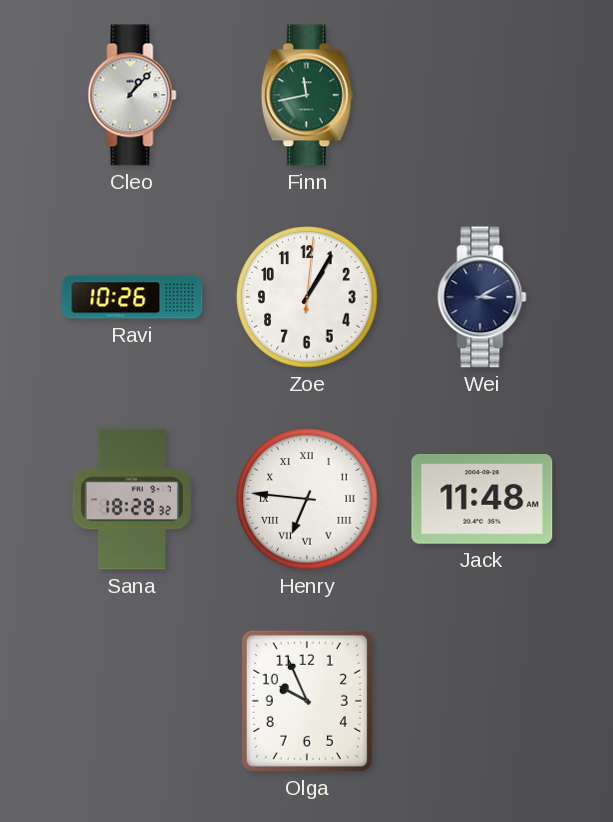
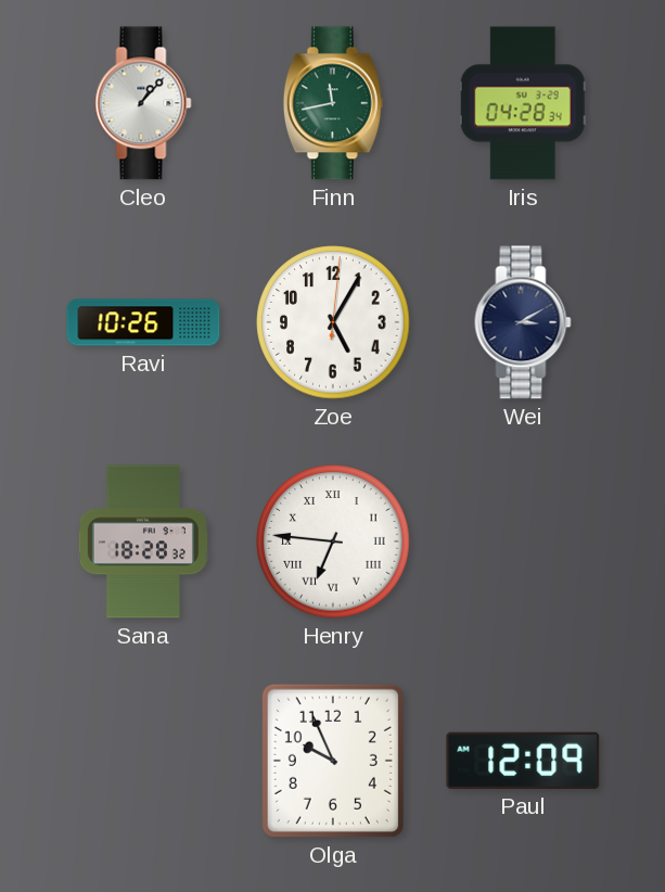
Iris: none -> 04:28
Zoe: 1:05 -> 5:05
Jack: 11:48 -> none
Paul: none -> 12:09
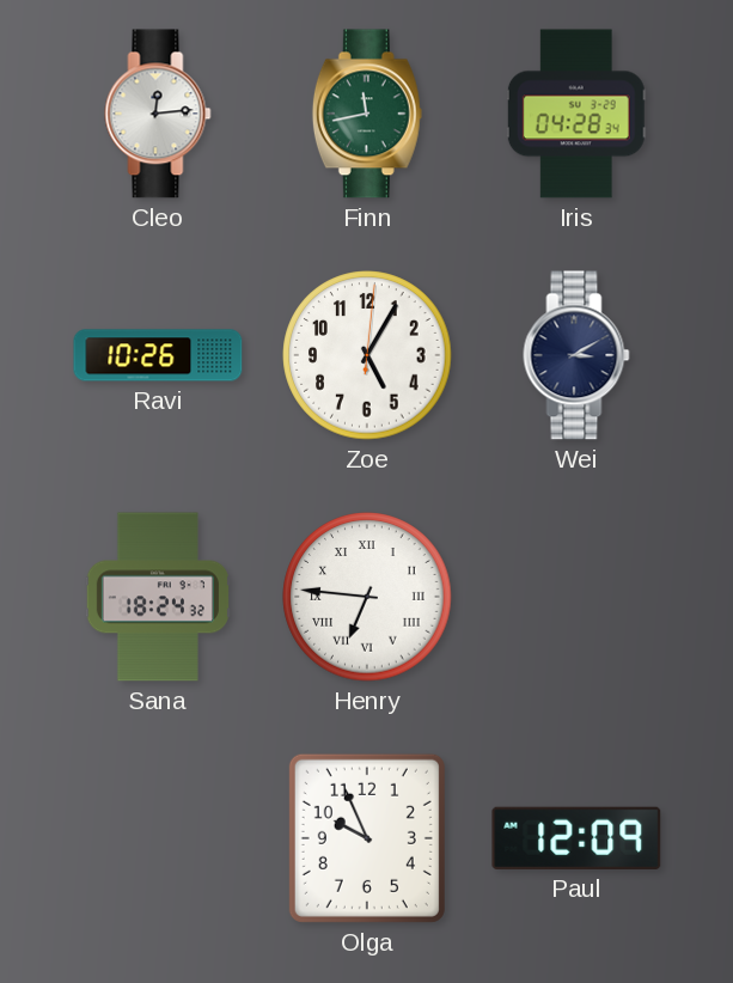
Cleo: 1:07 -> 12:14
Sana: 18:28 -> 18:24
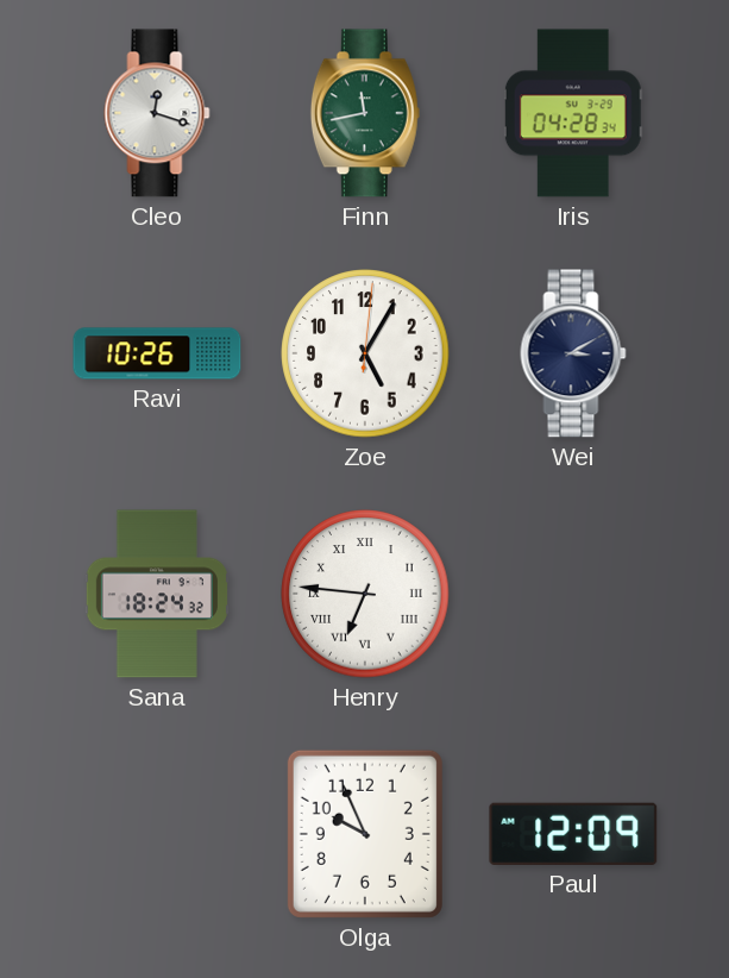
Cleo: 12:14 -> 12:18
